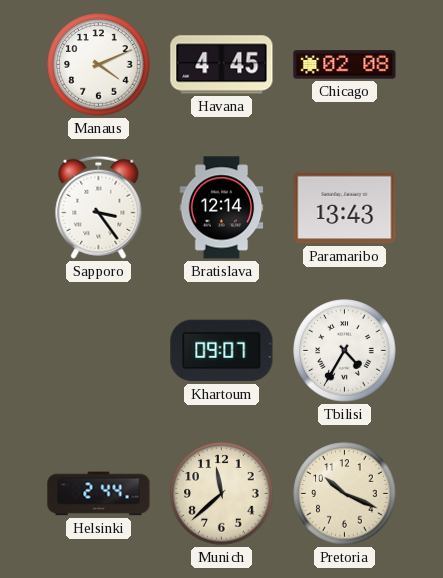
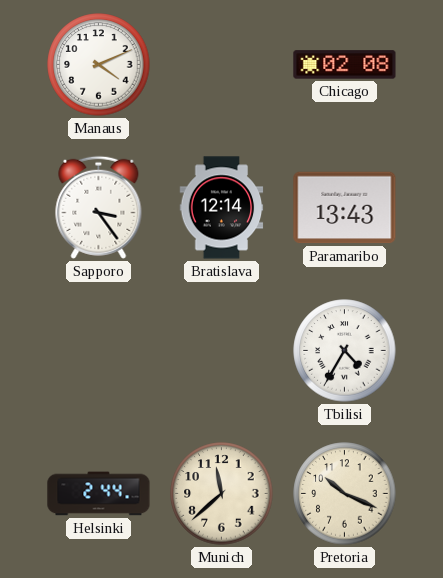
Havana: 4:45 -> none
Khartoum: 09:07 -> none
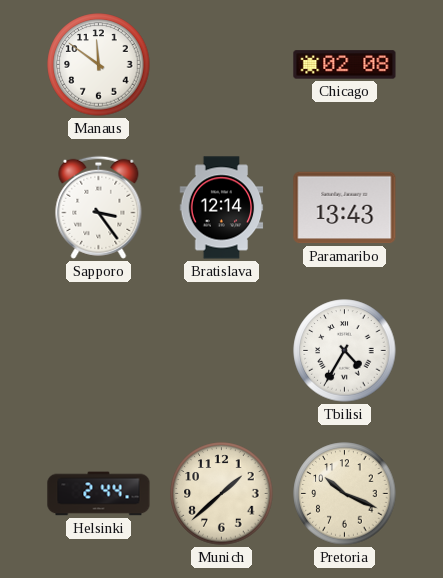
Manaus: 4:11 -> 11:51
Munich: 11:38 -> 1:38
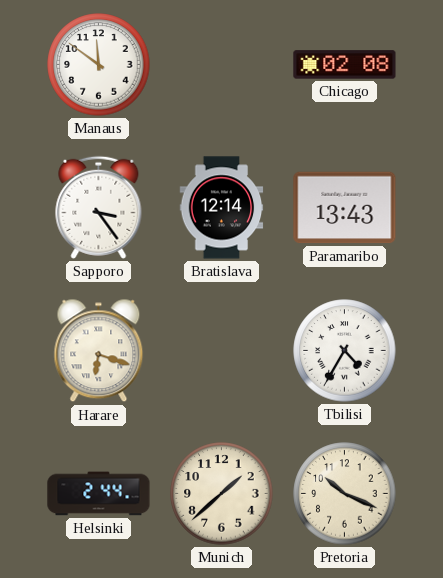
Harare: none -> 6:18
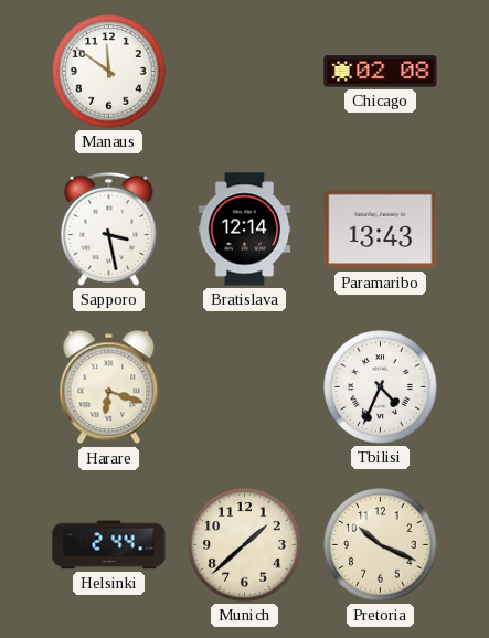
Sapporo: 3:24 -> 3:28
Tbilisi: 4:35 -> 4:34
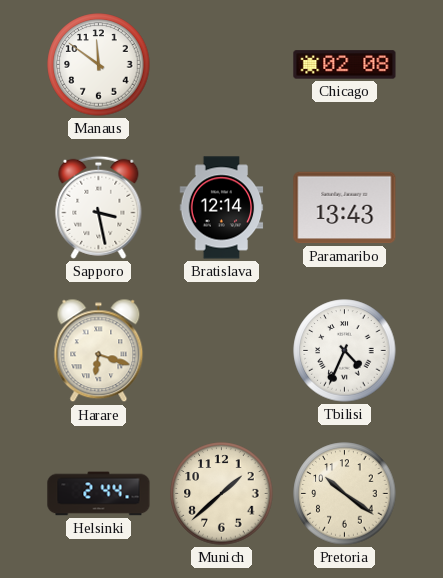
Pretoria: 10:19 -> 10:21
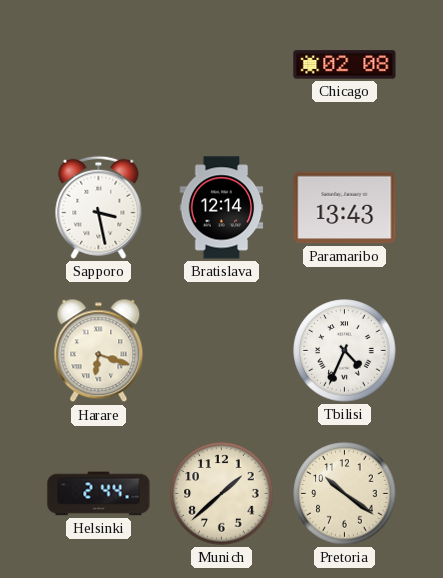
Manaus: 11:51 -> none
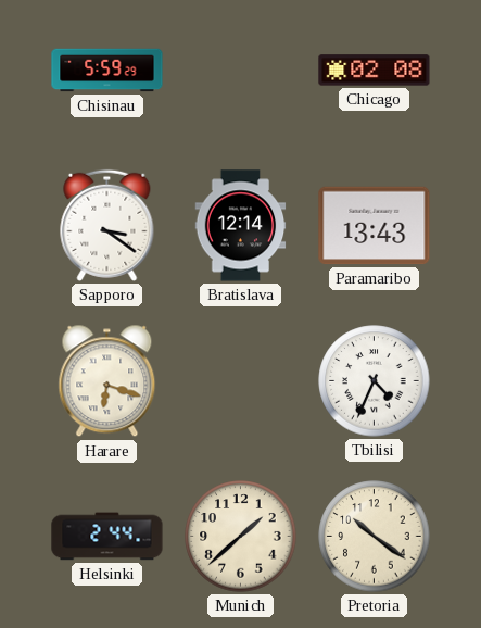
Chisinau: none -> 5:59
Sapporo: 3:28 -> 3:21
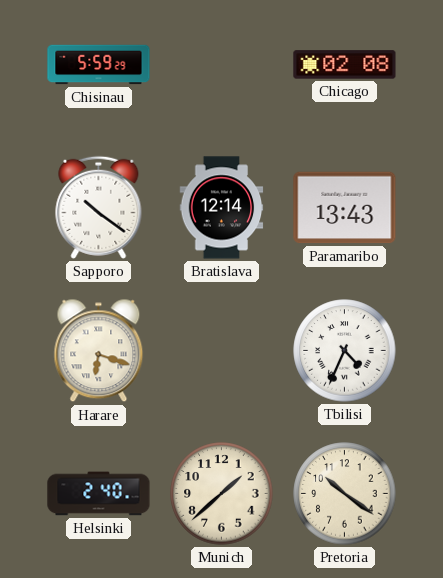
Sapporo: 3:21 -> 10:21
Helsinki: 2:44 -> 2:40
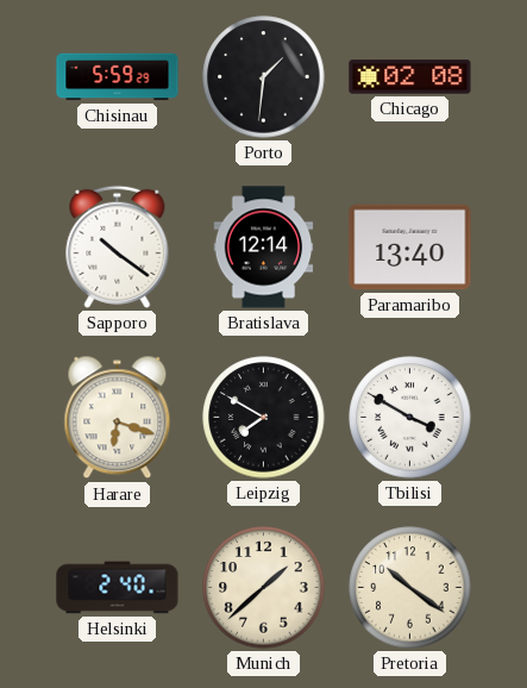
Porto: none -> 1:31
Paramaribo: 13:43 -> 13:40
Leipzig: none -> 7:50
Tbilisi: 4:34 -> 3:50
